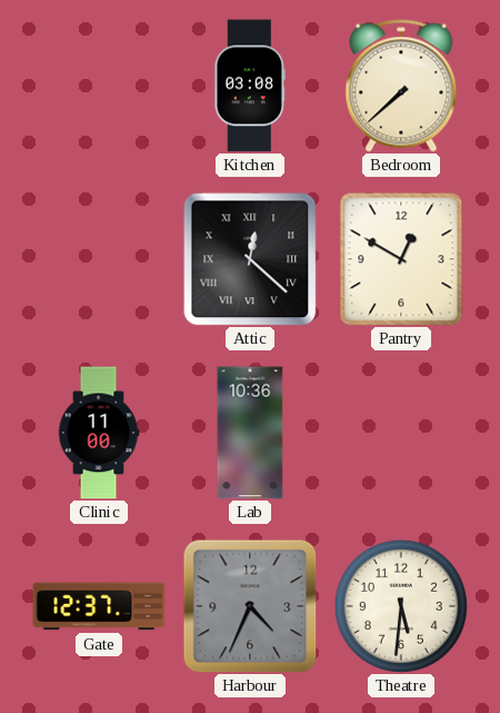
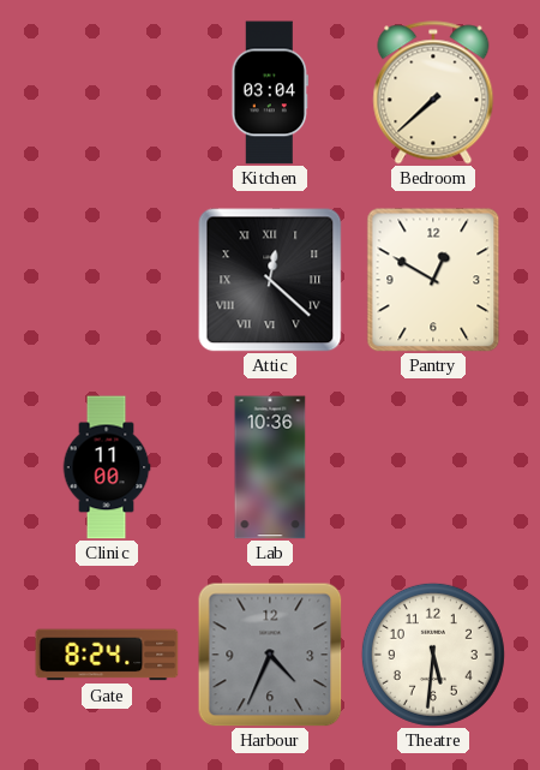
Kitchen: 03:08 -> 03:04
Gate: 12:37 -> 8:24
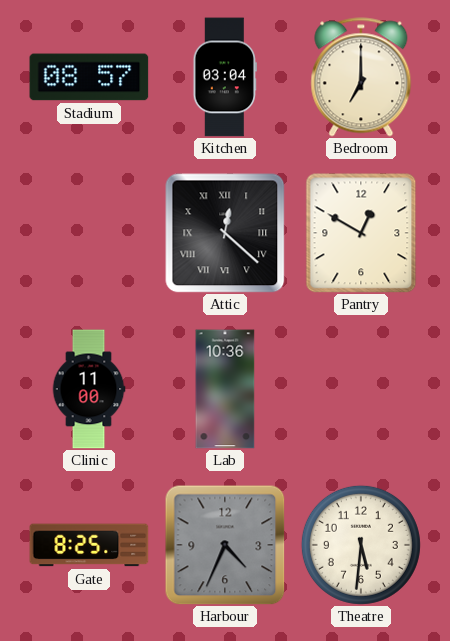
Stadium: none -> 08:57
Bedroom: 7:38 -> 7:00
Gate: 8:24 -> 8:25
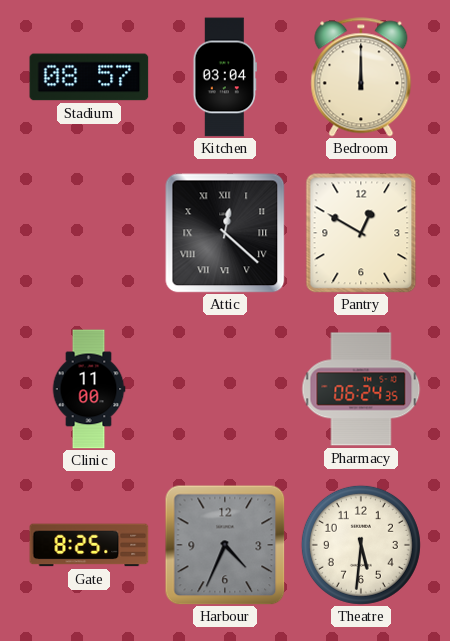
Bedroom: 7:00 -> 12:00
Lab: 10:36 -> none
Pharmacy: none -> 06:24
